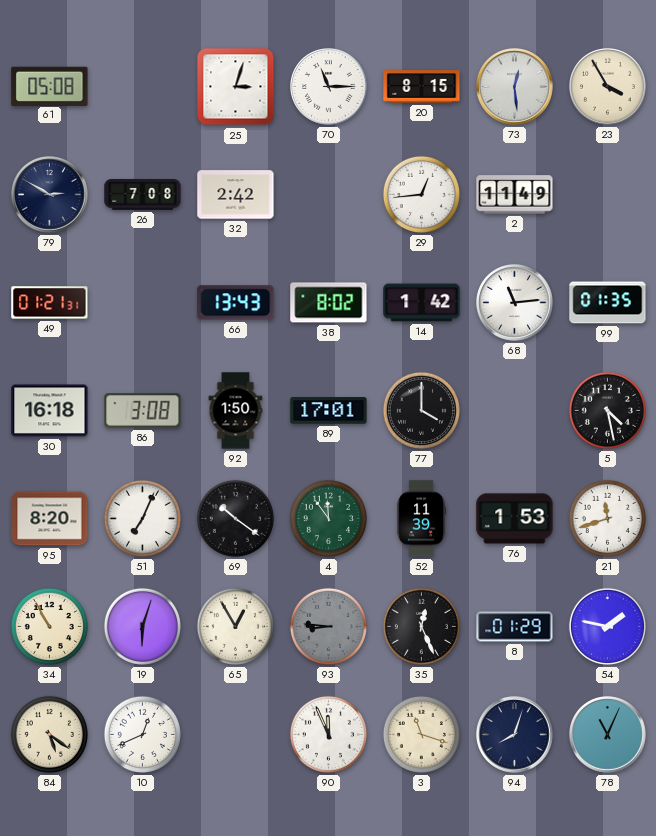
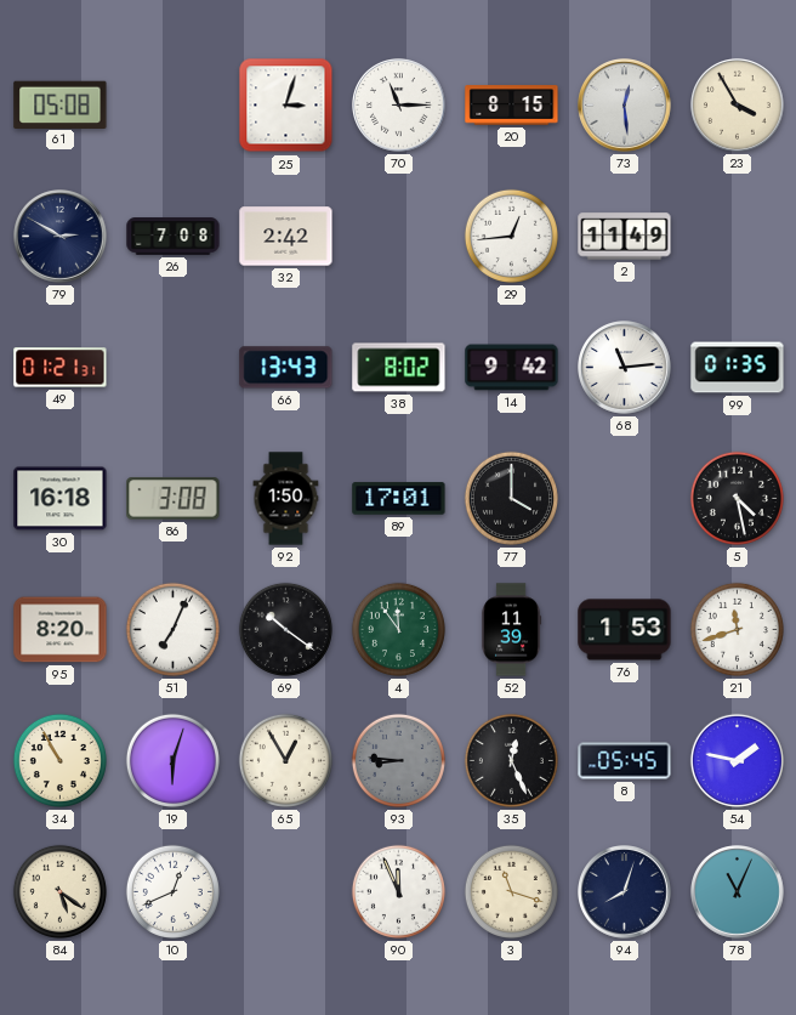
14: 1:42 -> 9:42
8: 01:29 -> 05:45
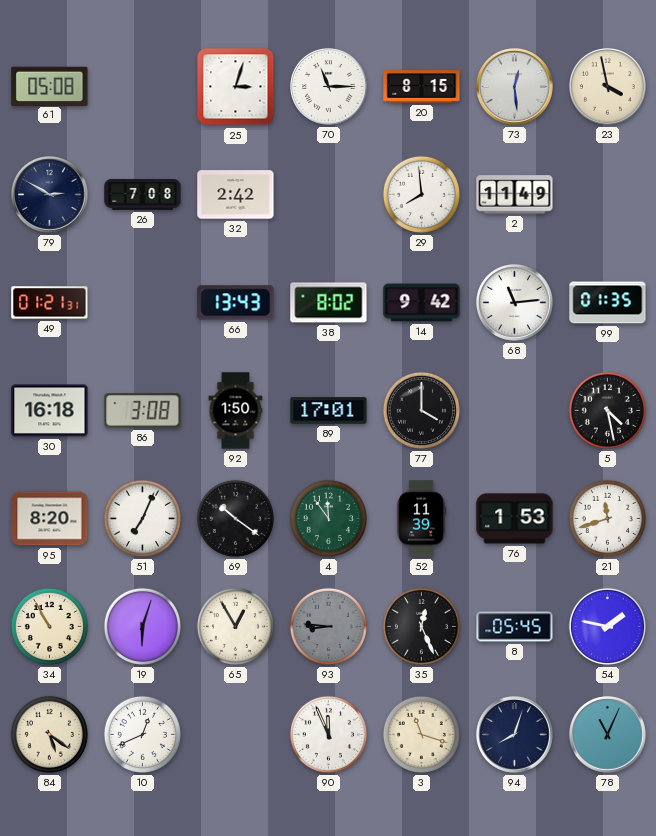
23: 3:55 -> 3:58
29: 12:44 -> 7:59
